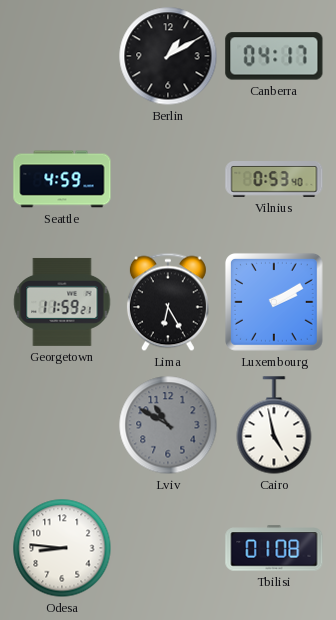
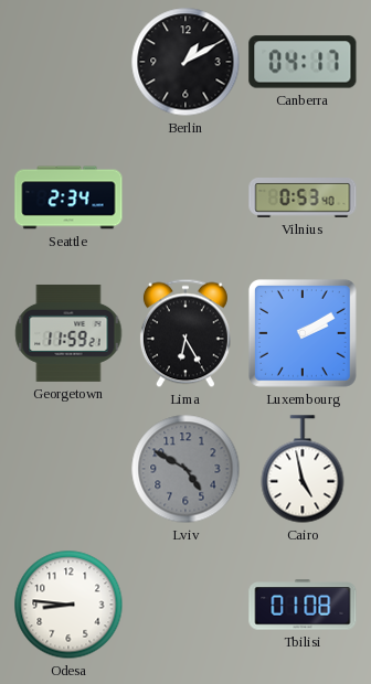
Seattle: 4:59 -> 2:34
Lviv: 10:50 -> 4:50
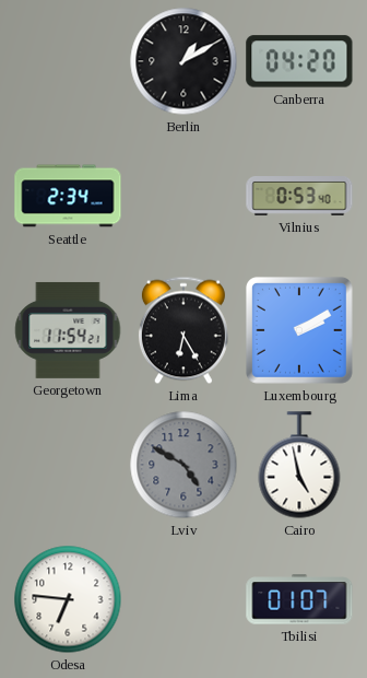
Canberra: 04:17 -> 04:20
Georgetown: 11:59 -> 11:54
Odesa: 8:46 -> 6:46
Tbilisi: 01:08 -> 01:07
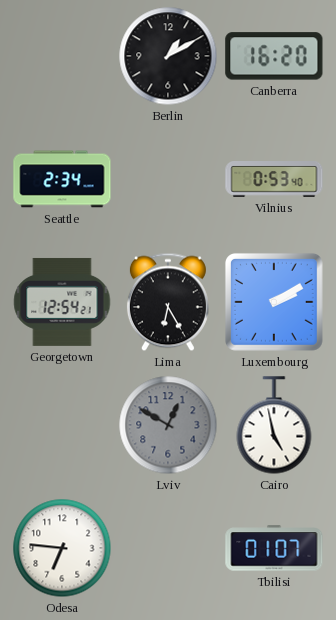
Canberra: 04:20 -> 16:20
Georgetown: 11:54 -> 12:54
Lviv: 4:50 -> 12:50
